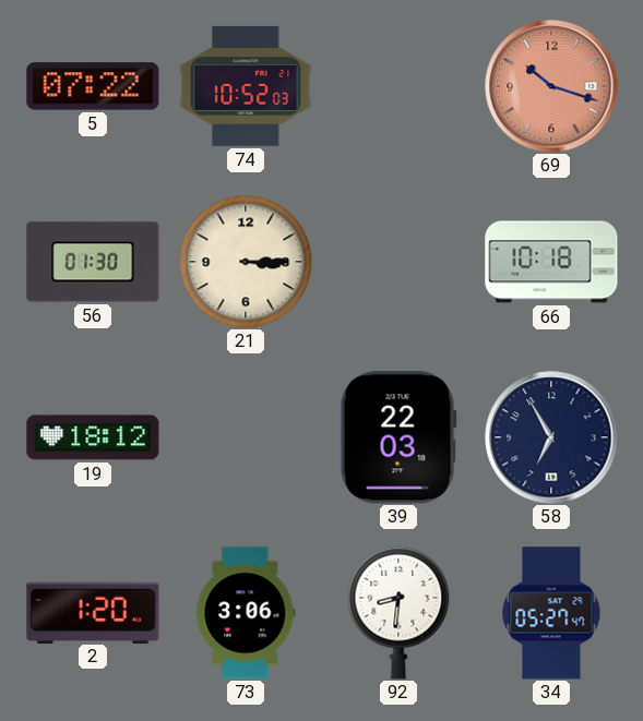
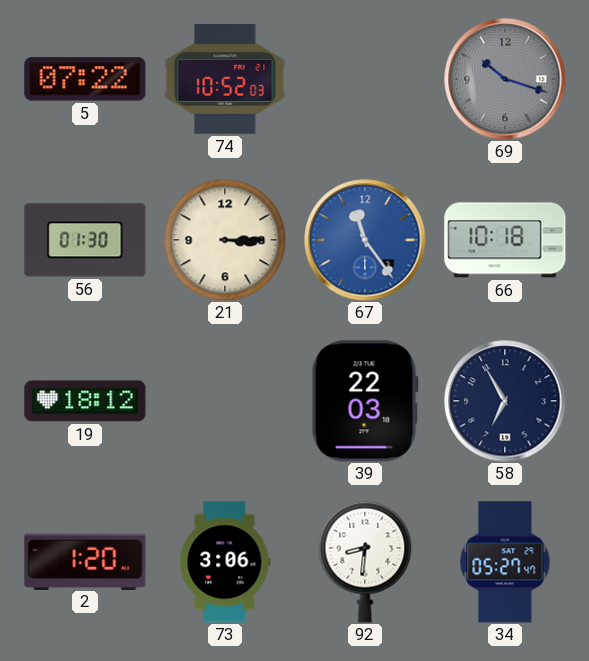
69 dial: salmon -> grey
67: none -> 11:24
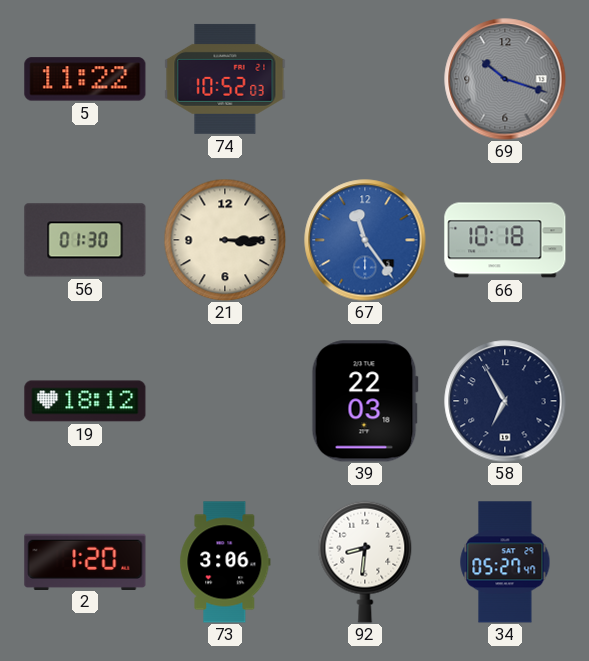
5: 07:22 -> 11:22
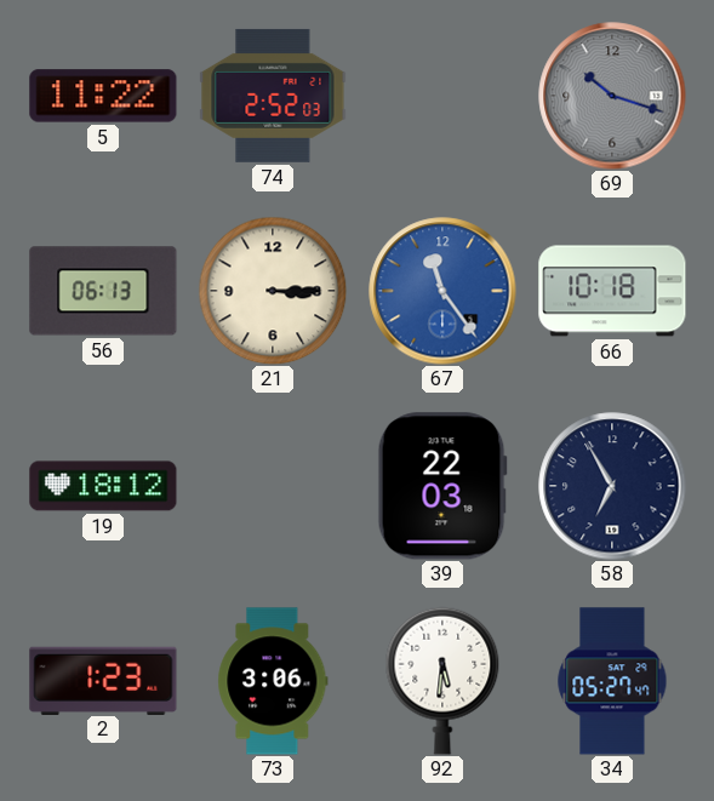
74: 10:52 -> 2:52
56: 01:30 -> 06:13
2: 1:20 -> 1:23
92: 8:31 -> 5:31
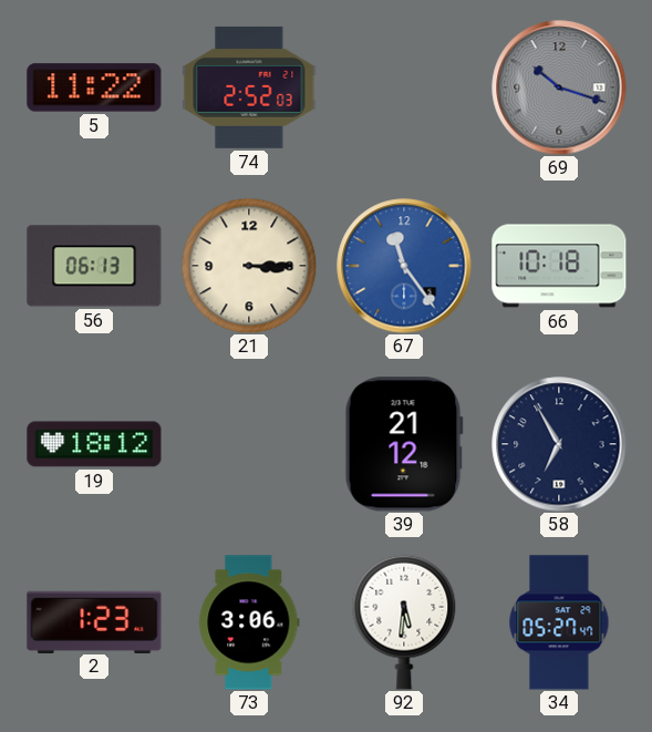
39: 22:03 -> 21:12
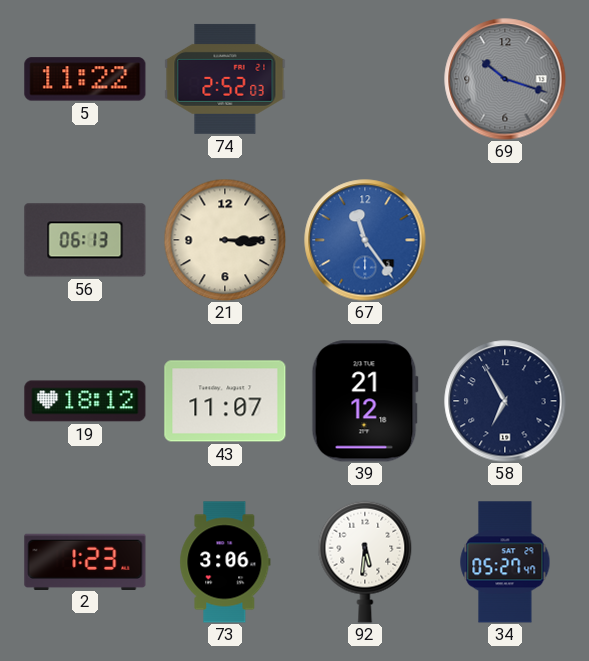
66: 10:18 -> none
43: none -> 11:07
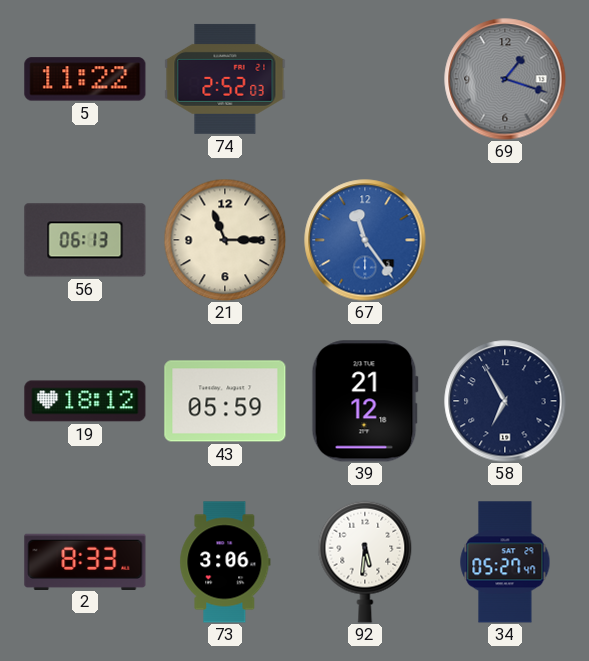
69: 10:18 -> 1:18
21: 3:15 -> 11:15
43: 11:07 -> 05:59
2: 1:23 -> 8:33
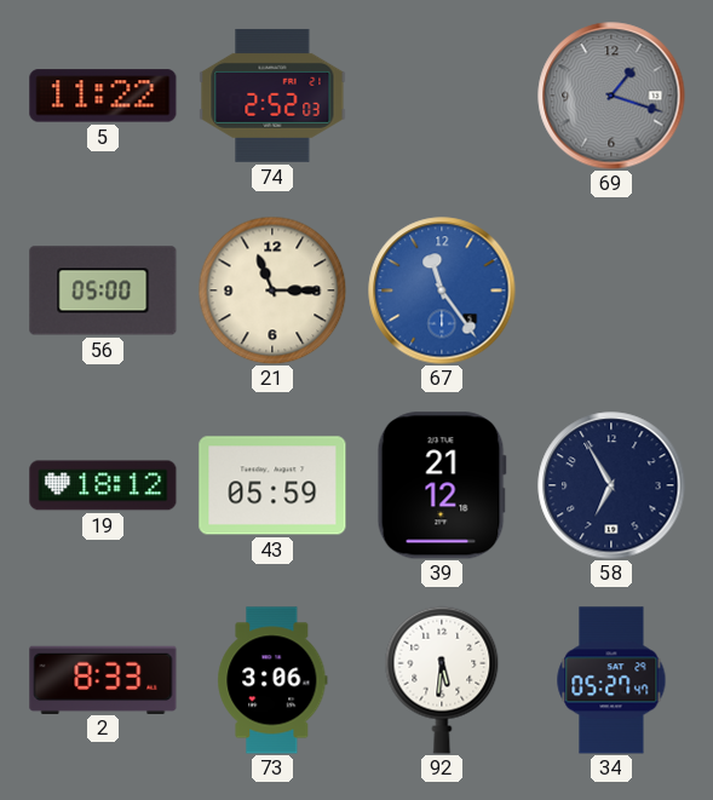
56: 06:13 -> 05:00
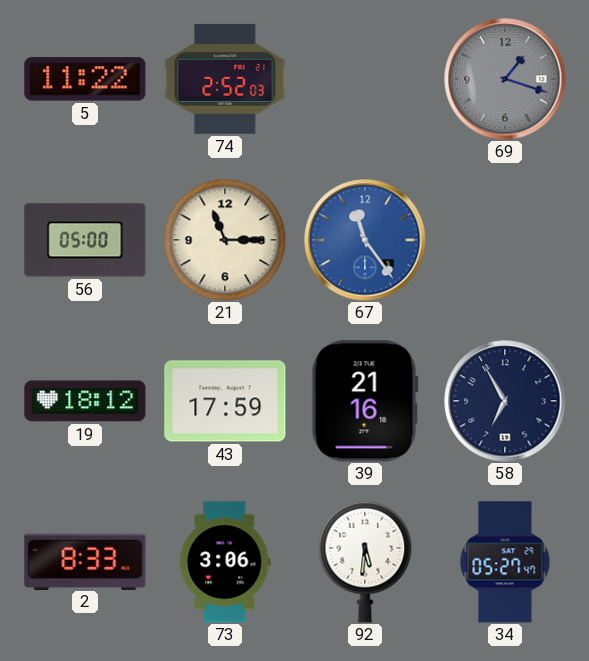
43: 05:59 -> 17:59
39: 21:12 -> 21:16
